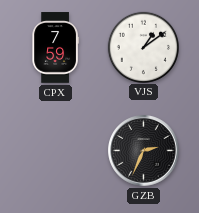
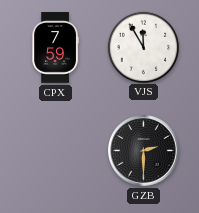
VJS: 1:09 -> 11:55
GZB: 2:34 -> 2:30
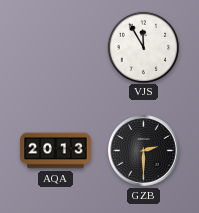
CPX: 7:59 -> none
AQA: none -> 20:13
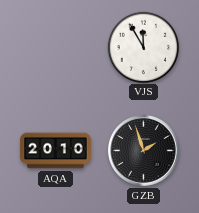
AQA: 20:13 -> 20:10
GZB: 2:30 -> 1:57
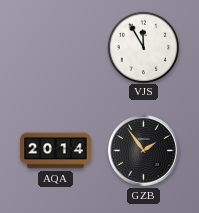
AQA: 20:10 -> 20:14
GZB: 1:57 -> 1:54
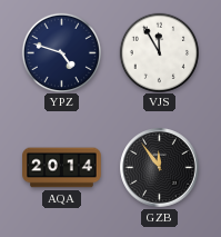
YPZ: none -> 4:48
GZB: 1:54 -> 11:54
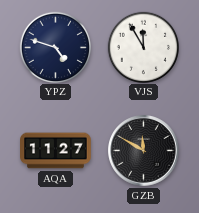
AQA: 20:14 -> 11:27
GZB: 11:54 -> 11:50
